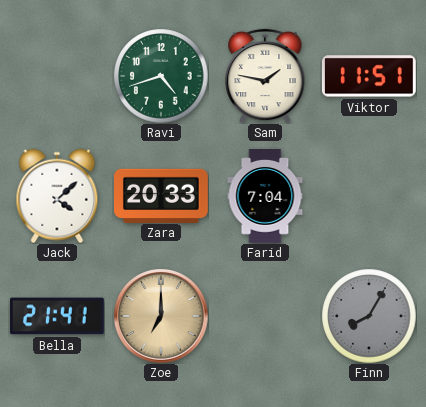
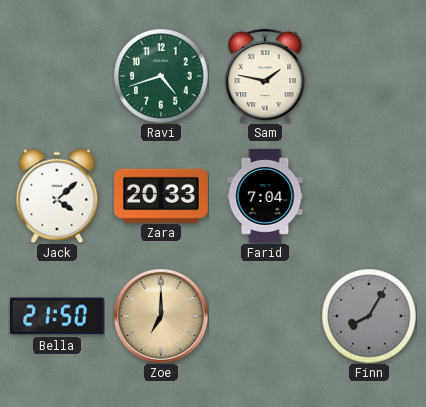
Viktor: 11:51 -> none
Bella: 21:41 -> 21:50
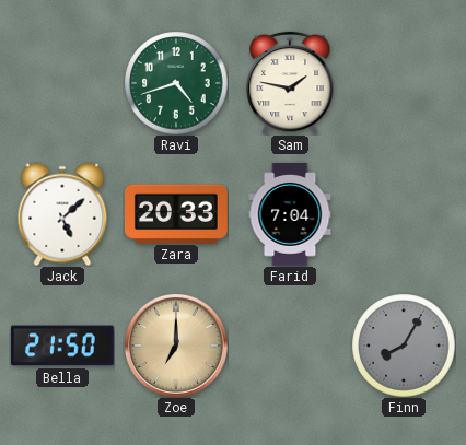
Jack: 4:08 -> 5:08
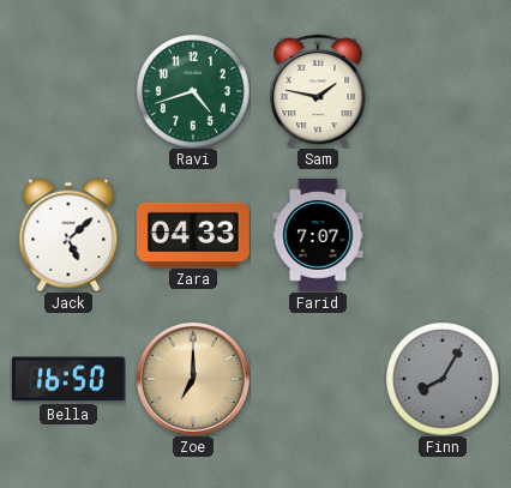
Zara: 20:33 -> 04:33
Farid: 7:04 -> 7:07
Bella: 21:50 -> 16:50
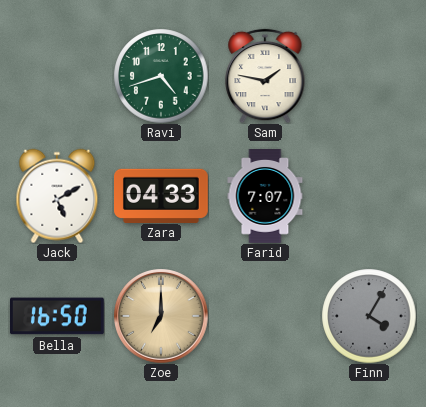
Jack: 5:08 -> 5:10
Finn: 8:05 -> 4:05
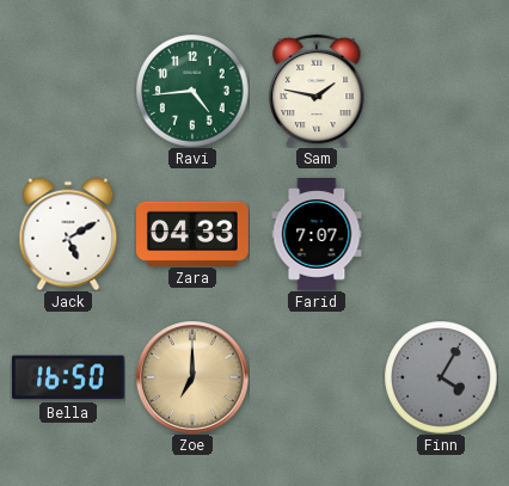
Ravi: 4:42 -> 4:44
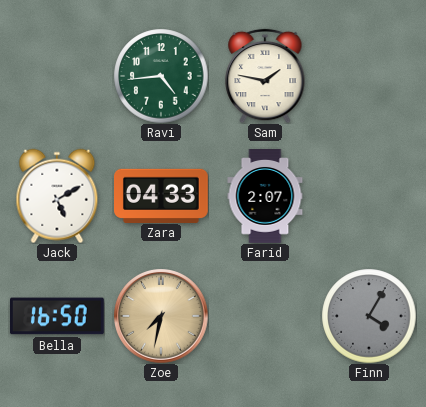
Farid: 7:07 -> 2:07
Zoe: 7:00 -> 7:32
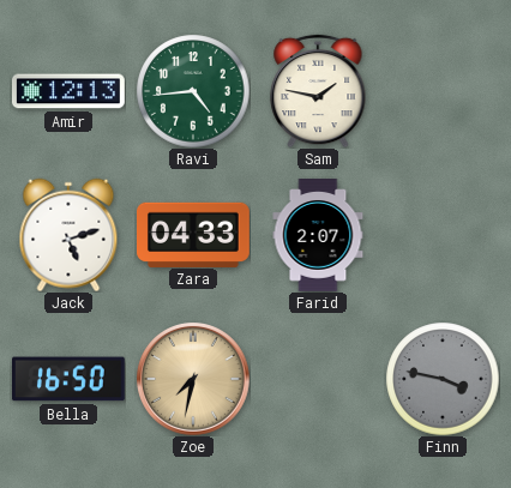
Amir: none -> 12:13
Jack: 5:10 -> 5:12
Finn: 4:05 -> 3:47
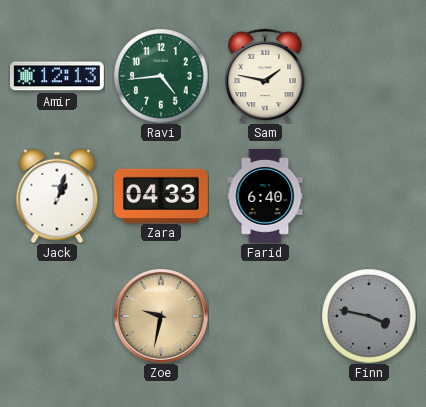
Jack: 5:12 -> 1:03
Farid: 2:07 -> 6:40
Bella: 16:50 -> none
Zoe: 7:32 -> 9:32
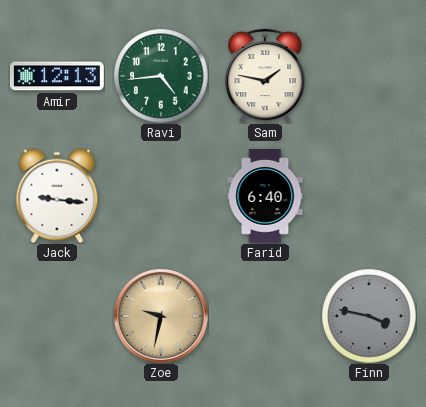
Jack: 1:03 -> 9:16
Zara: 04:33 -> none
